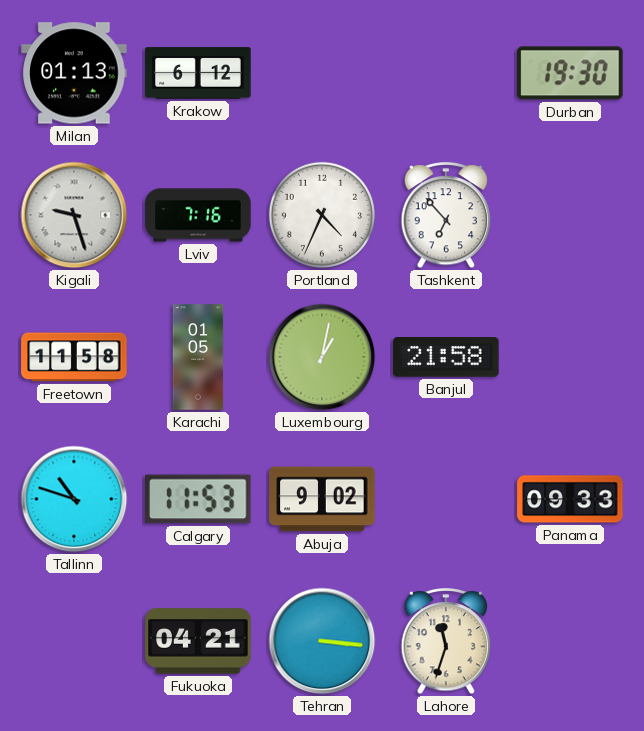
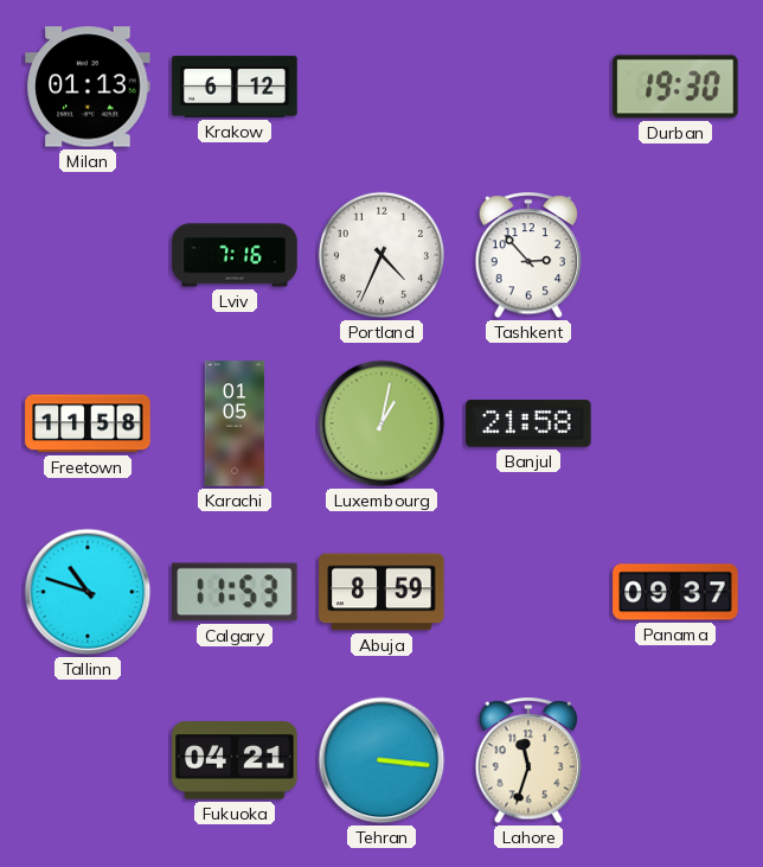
Kigali: 9:27 -> none
Tashkent: 6:53 -> 2:53
Abuja: 9:02 -> 8:59
Panama: 09:33 -> 09:37
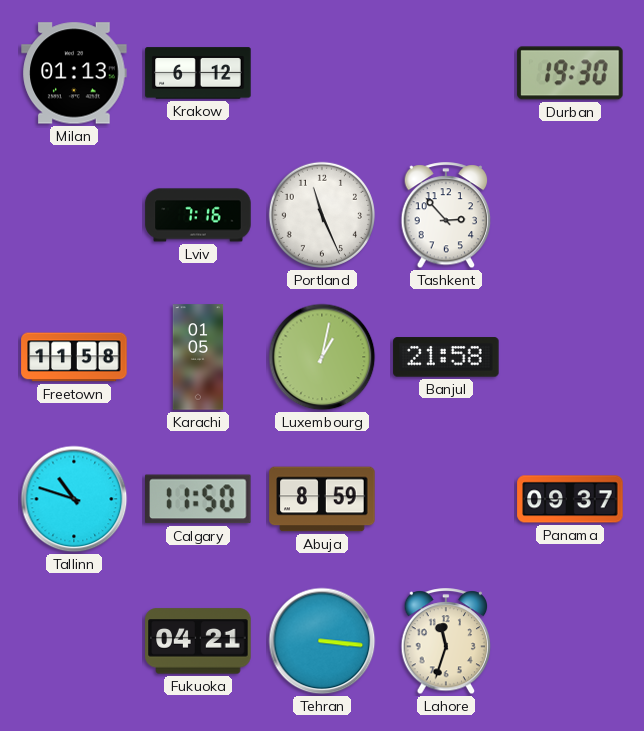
Portland: 4:34 -> 11:26
Calgary: 11:53 -> 11:50
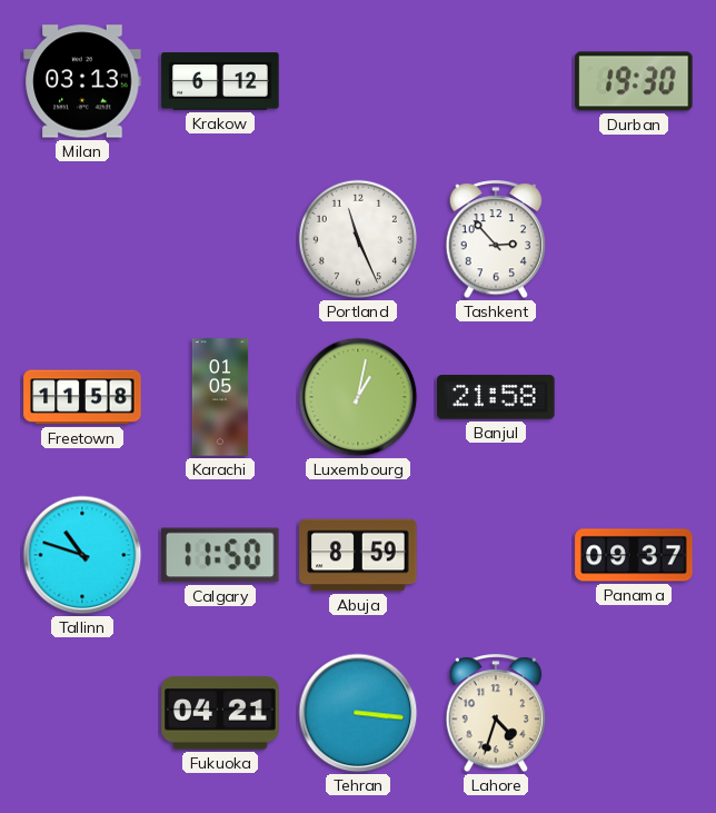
Milan: 01:13 -> 03:13
Lviv: 7:16 -> none
Lahore: 11:33 -> 4:33
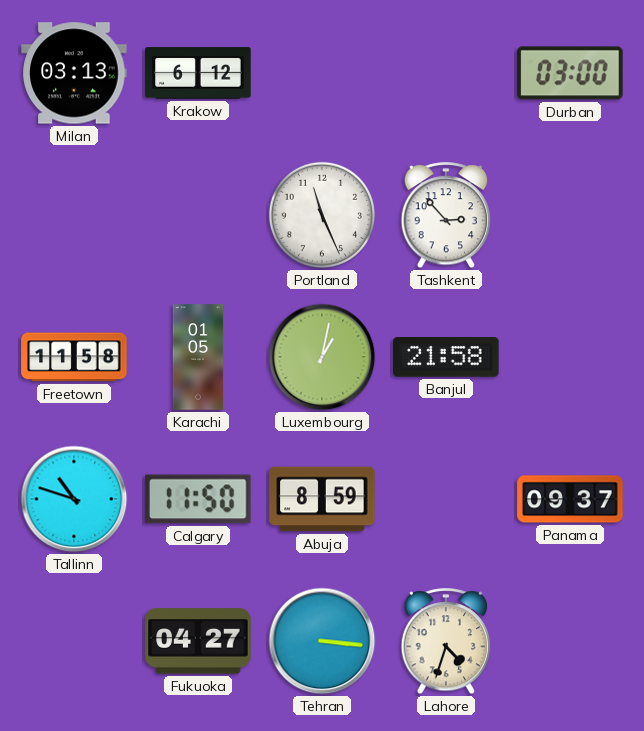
Durban: 19:30 -> 03:00
Fukuoka: 04:21 -> 04:27
